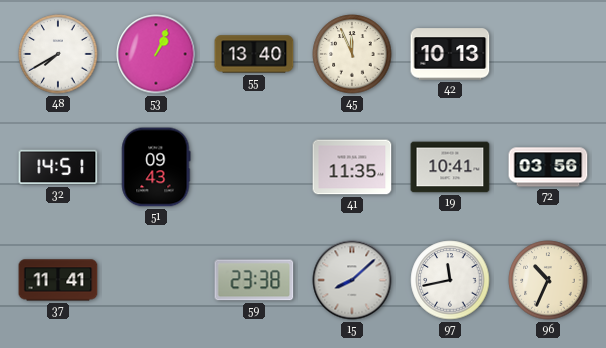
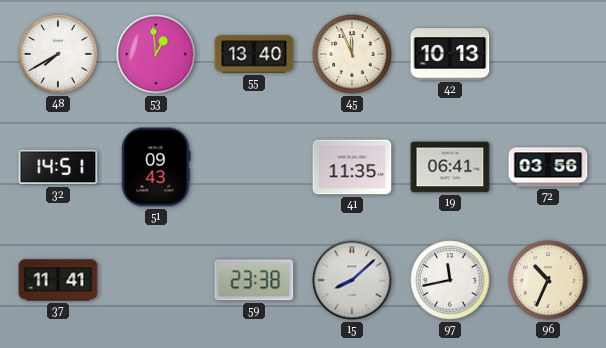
53: 1:04 -> 12:59
19: 10:41 -> 06:41
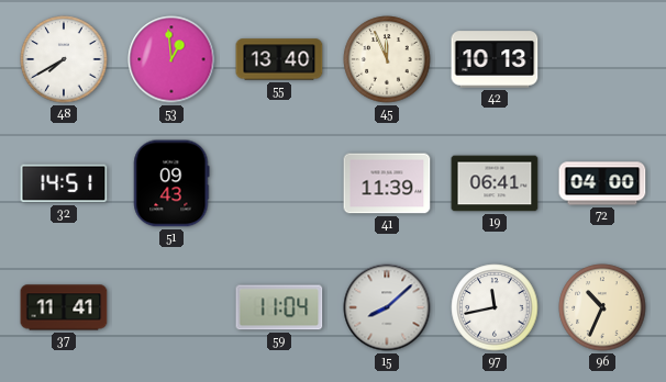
41: 11:35 -> 11:39
72: 03:56 -> 04:00
59: 23:38 -> 11:04
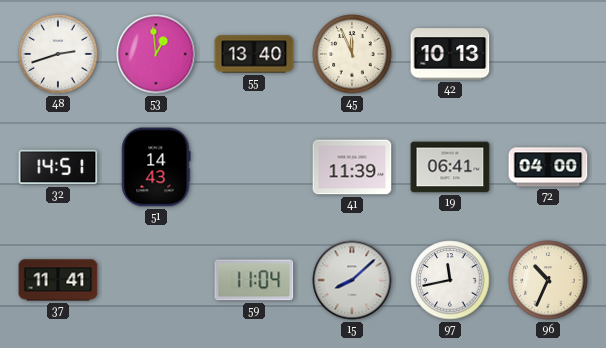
48: 7:40 -> 2:42
51: 09:43 -> 14:43
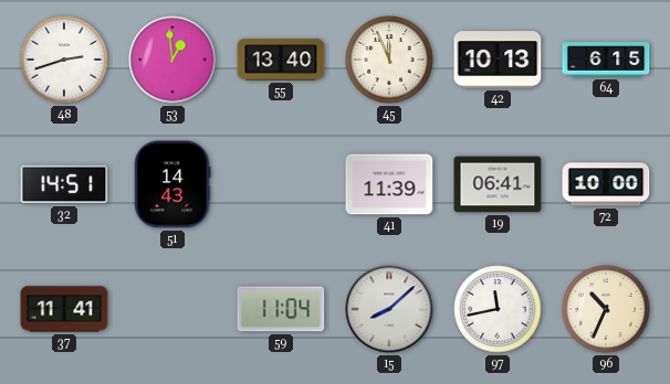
64: none -> 6:15
72: 04:00 -> 10:00
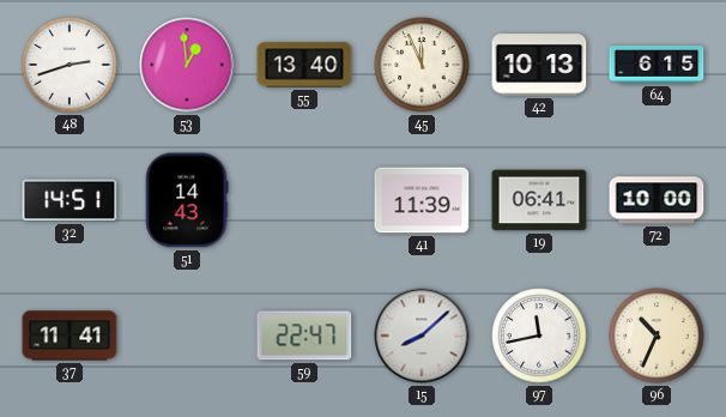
59: 11:04 -> 22:47
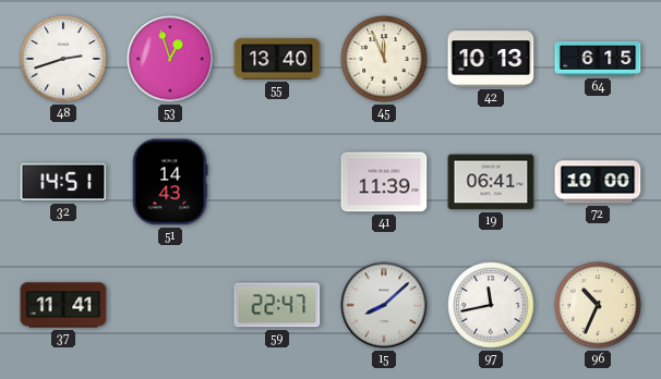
53: 12:59 -> 12:57
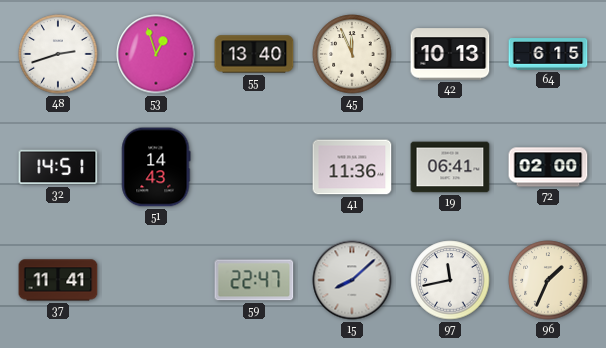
41: 11:39 -> 11:36
72: 10:00 -> 02:00
96: 10:34 -> 1:34
